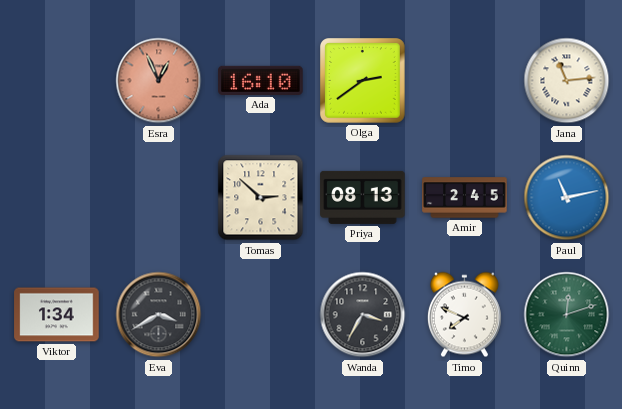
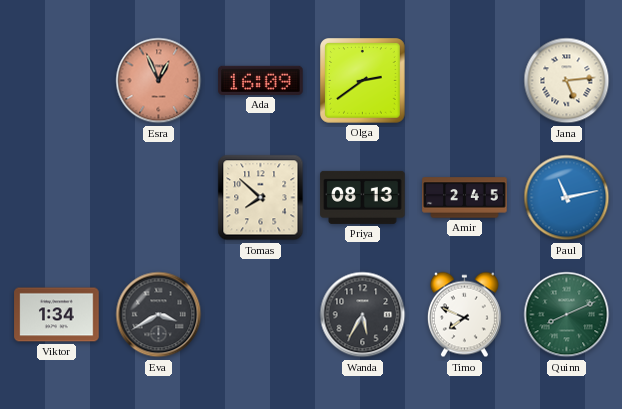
Ada: 16:10 -> 16:09
Jana: 11:14 -> 5:14
Tomas: 2:52 -> 7:52
Wanda: 3:35 -> 5:35
Quinn: 12:12 -> 8:11
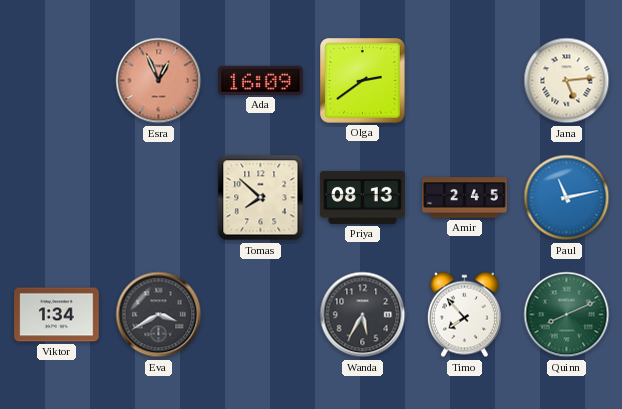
Timo: 7:49 -> 7:53
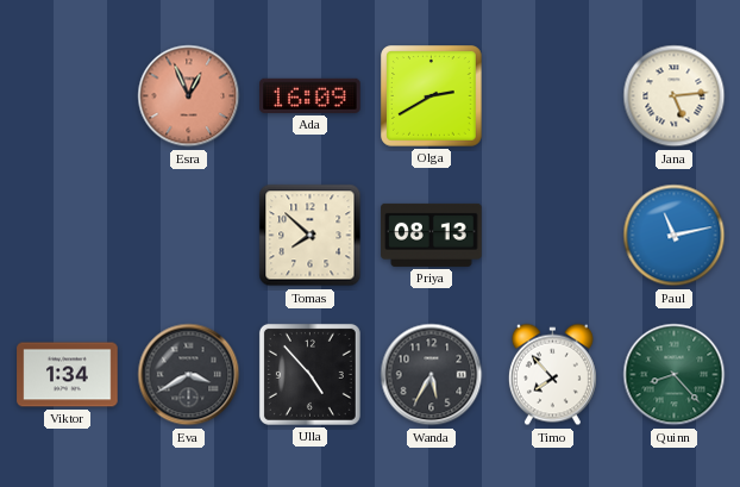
Olga: 2:39 -> 2:40
Amir: 2:45 -> none
Ulla: none -> 4:53
Quinn: 8:11 -> 8:23
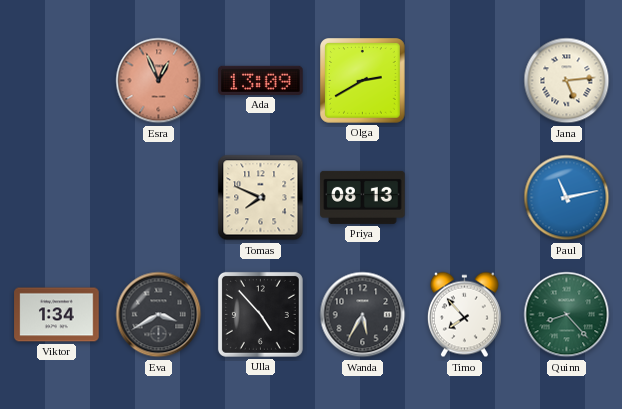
Ada: 16:09 -> 13:09
Tomas: 7:52 -> 7:49
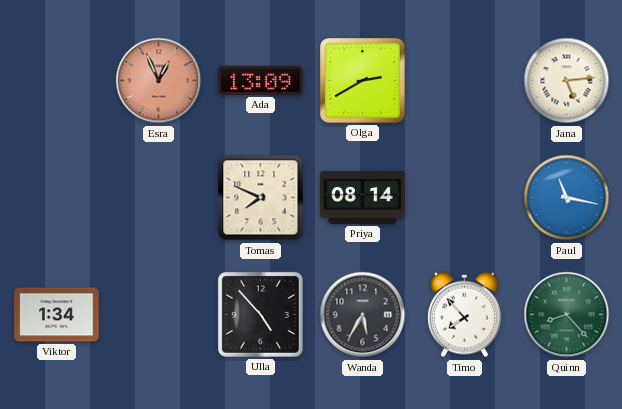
Priya: 08:13 -> 08:14
Paul: 11:13 -> 11:17
Eva: 3:40 -> none
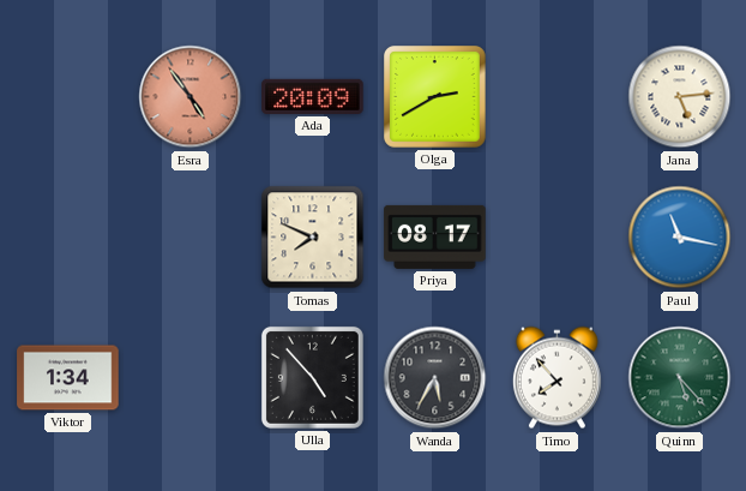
Esra: 12:56 -> 4:54
Ada: 13:09 -> 20:09
Priya: 08:14 -> 08:17
Quinn: 8:23 -> 5:23
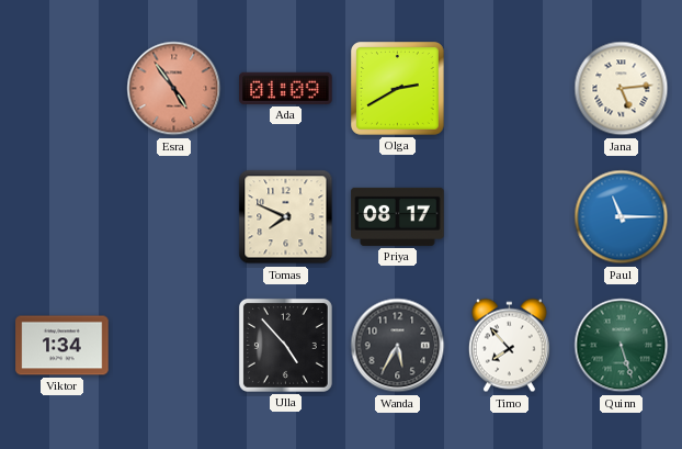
Ada: 20:09 -> 01:09
Paul: 11:17 -> 11:15
Quinn: 5:23 -> 5:27
